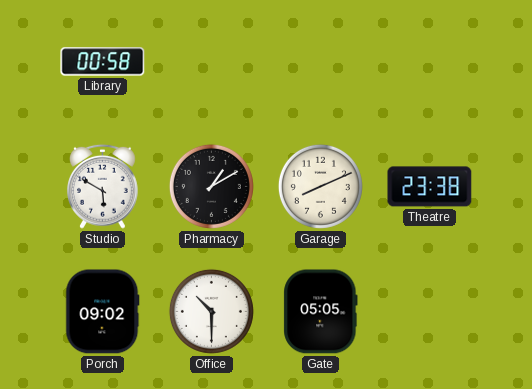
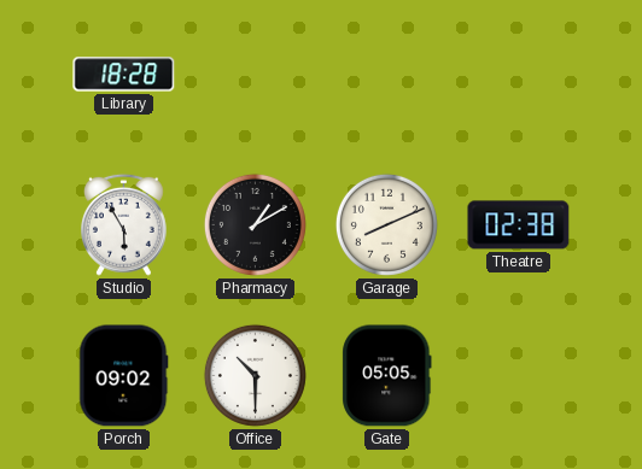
Library: 00:58 -> 18:28
Studio: 5:50 -> 5:55
Theatre: 23:38 -> 02:38
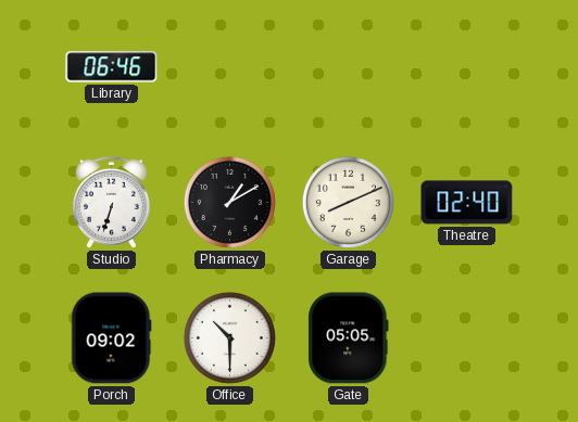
Library: 18:28 -> 06:46
Studio: 5:55 -> 6:33
Theatre: 02:38 -> 02:40
